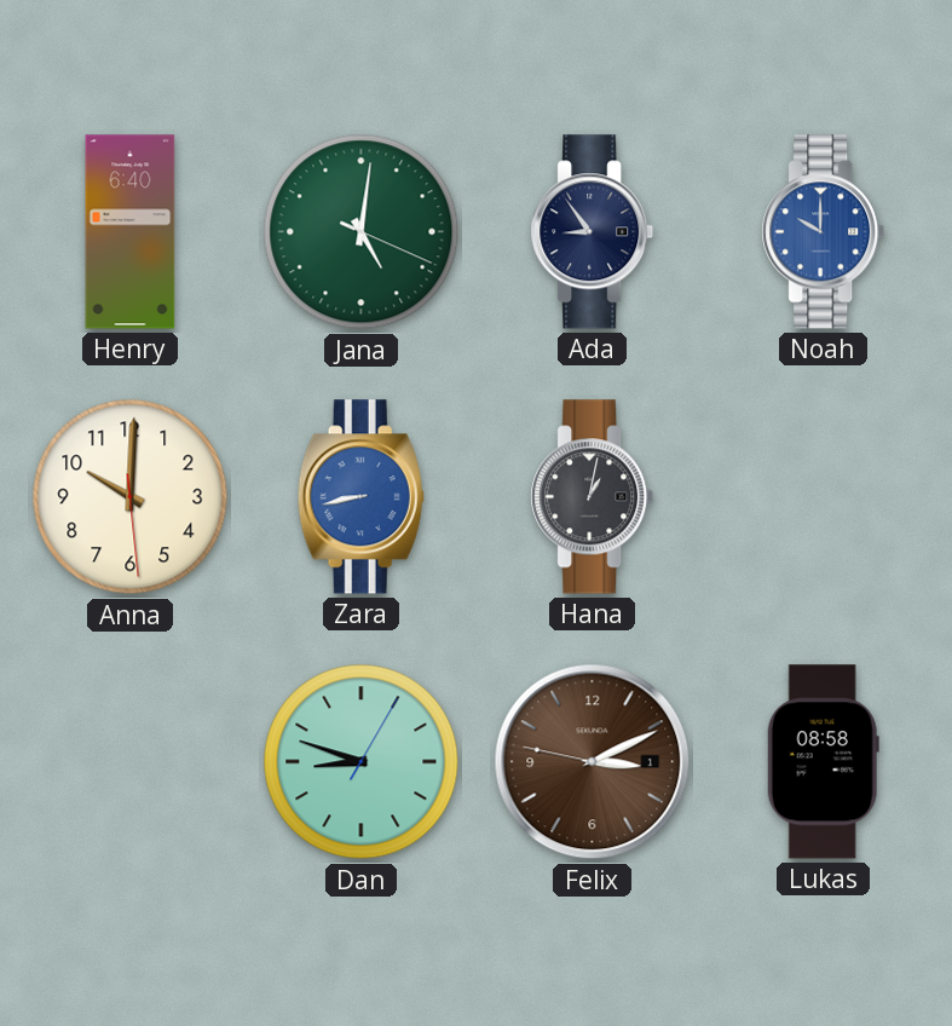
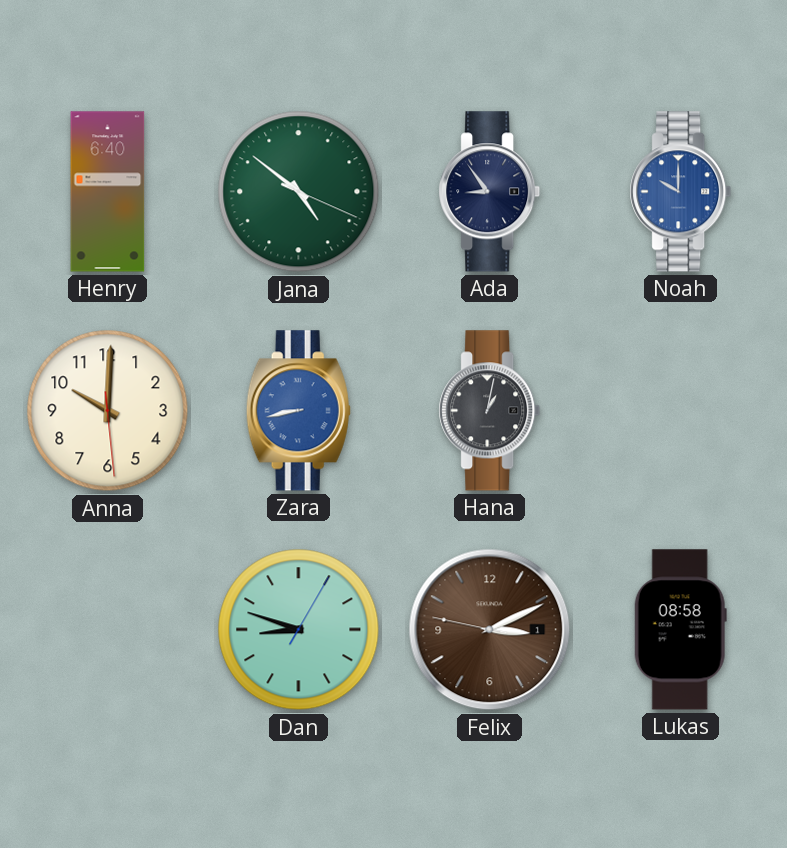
Jana: 5:01 -> 4:51
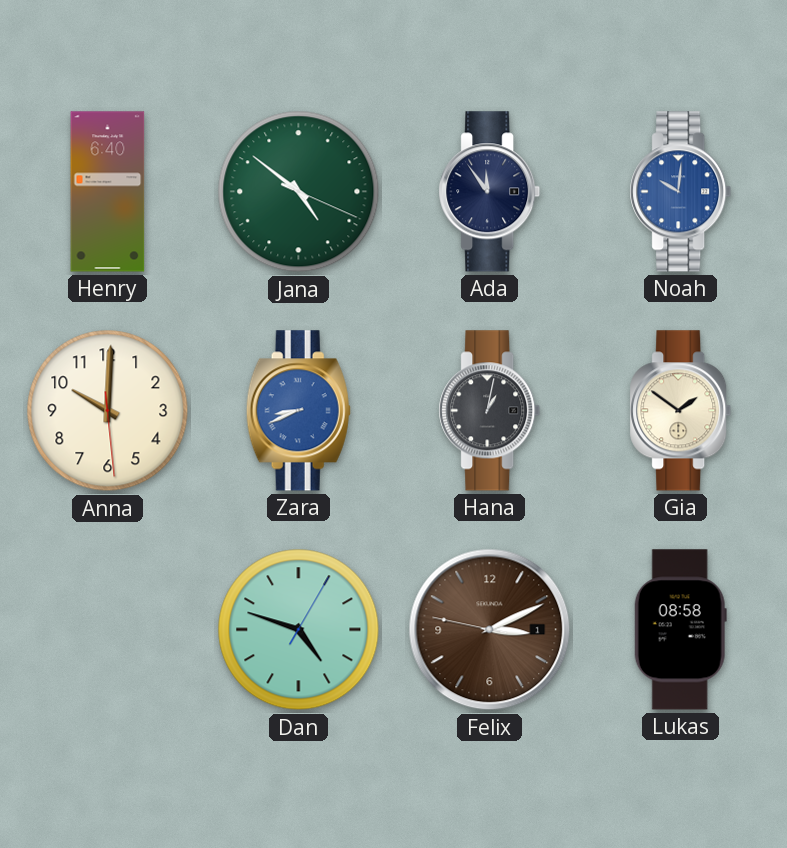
Ada: 8:54 -> 11:54
Noah: 10:00 -> 10:01
Zara: 8:43 -> 8:41
Gia: none -> 1:51
Dan: 8:48 -> 4:48
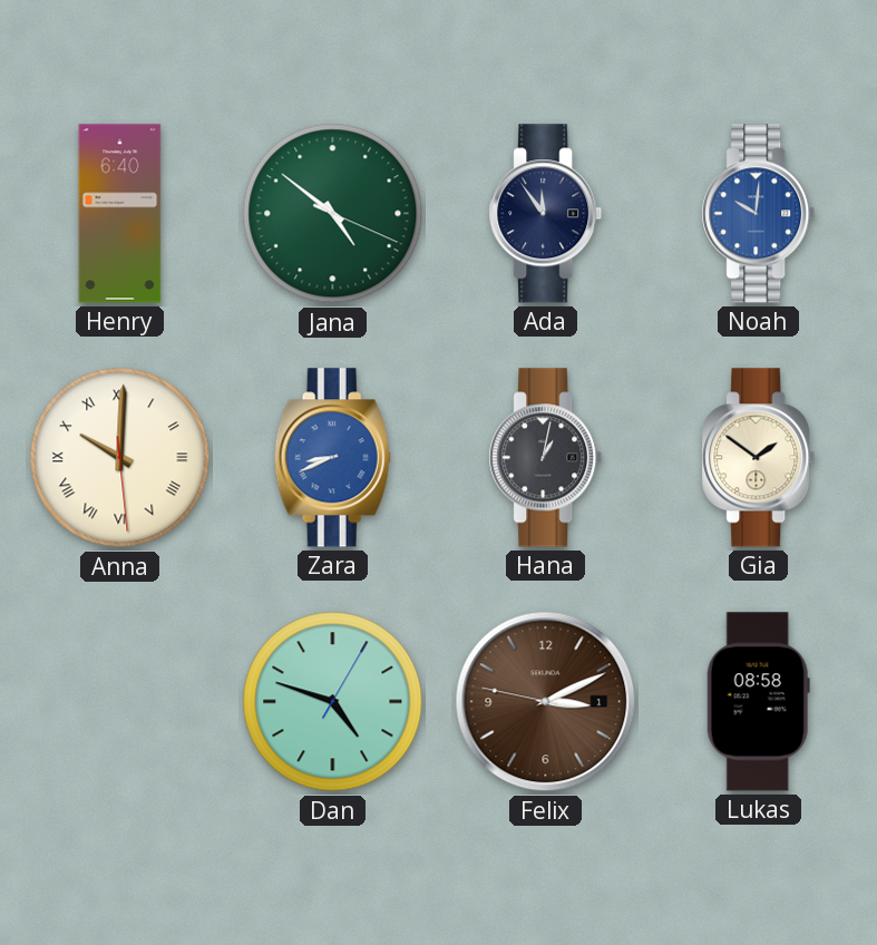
Anna numerals: Arabic -> Roman
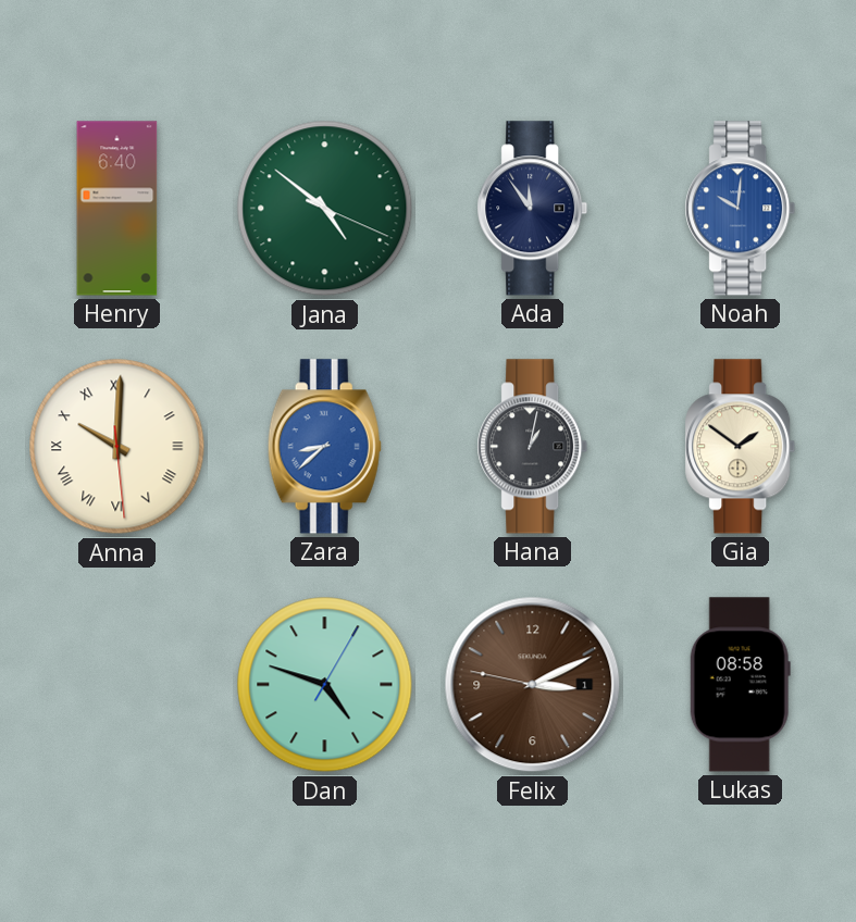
Zara: 8:41 -> 8:38
